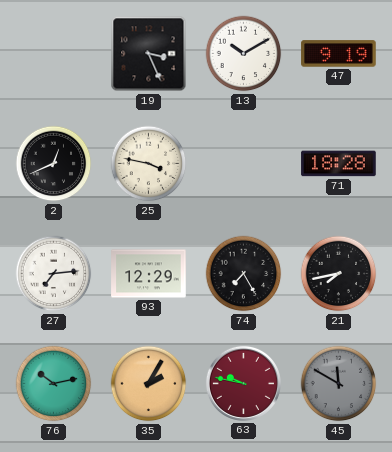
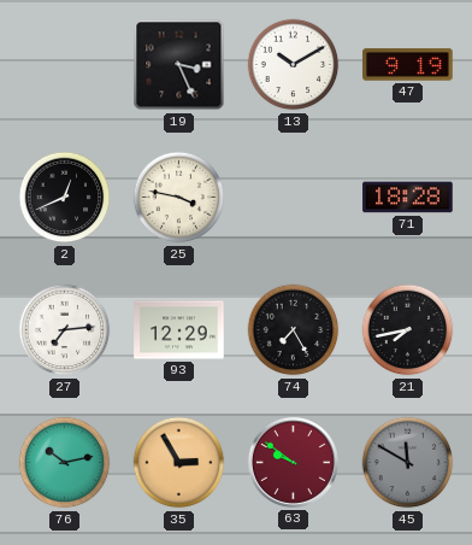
35: 2:05 -> 2:55
63: 9:47 -> 9:51
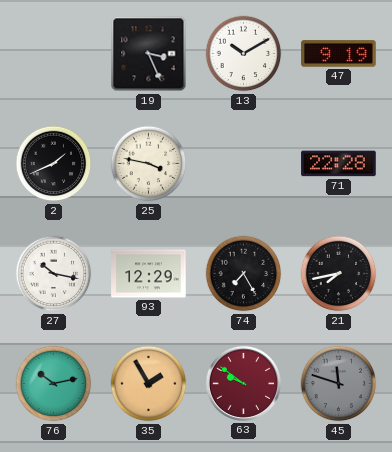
2: 12:41 -> 1:41
71: 18:28 -> 22:28
27: 7:14 -> 10:17
35: 2:55 -> 1:55
45: 11:50 -> 11:48
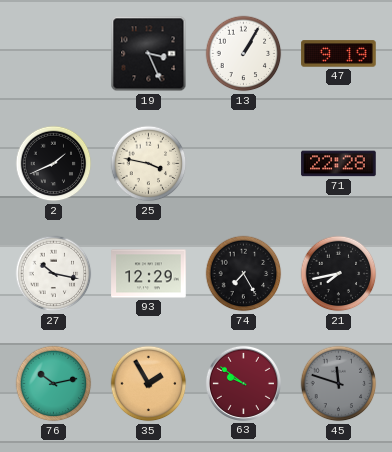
13: 10:10 -> 1:05
